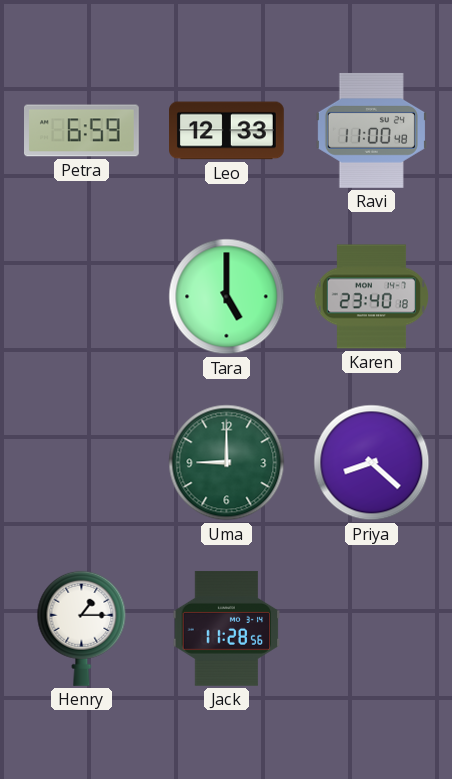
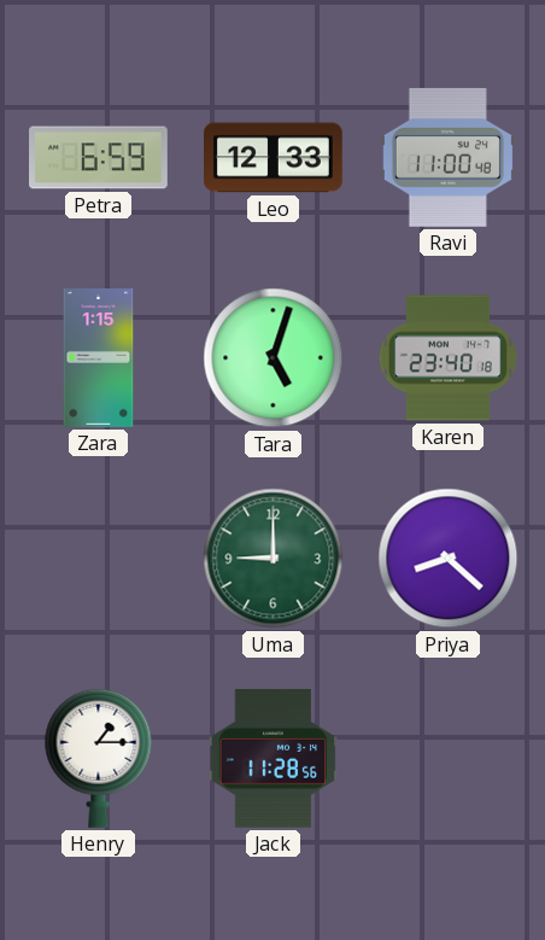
Zara: none -> 1:15
Tara: 5:00 -> 5:03
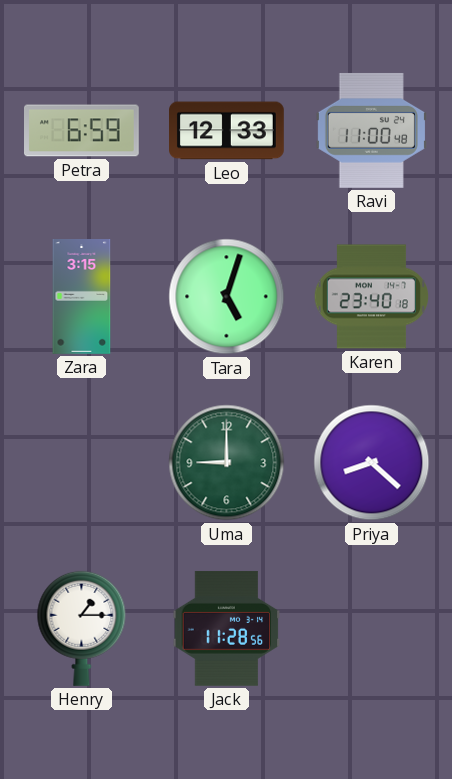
Zara: 1:15 -> 3:15
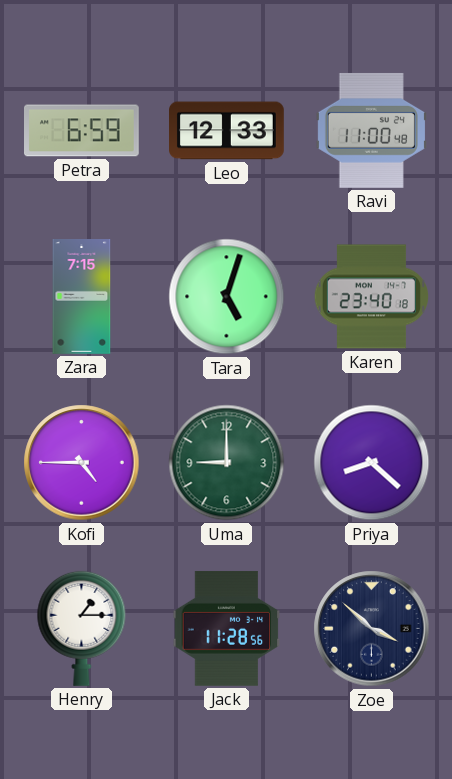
Zara: 3:15 -> 7:15
Kofi: none -> 4:45
Zoe: none -> 3:52
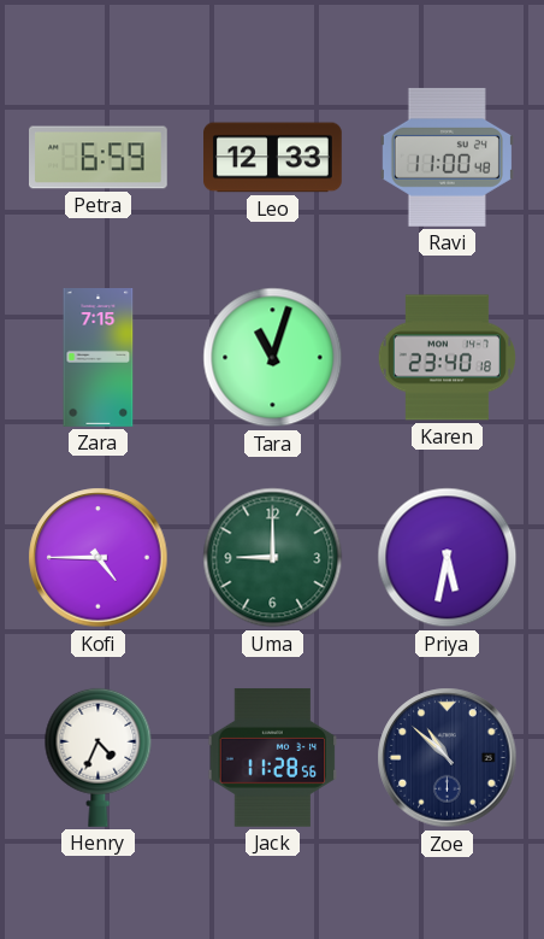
Tara: 5:03 -> 11:03
Priya: 8:22 -> 5:32
Henry: 1:15 -> 4:34
Zoe: 3:52 -> 10:52
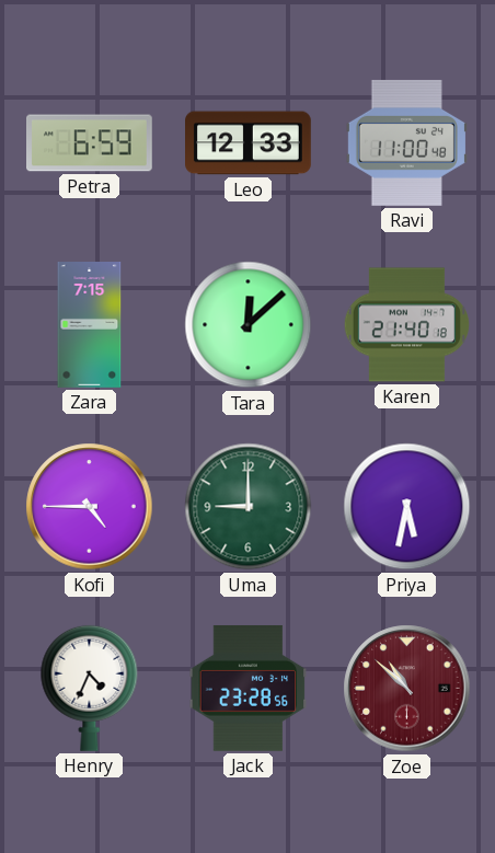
Tara: 11:03 -> 12:08
Karen: 23:40 -> 21:40
Jack: 11:28 -> 23:28
Zoe dial: navy -> burgundy
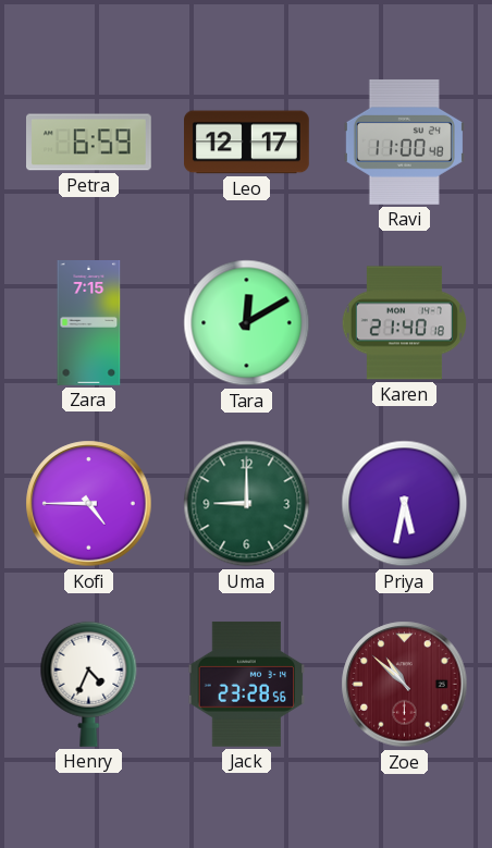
Leo: 12:33 -> 12:17
Tara: 12:08 -> 12:10
